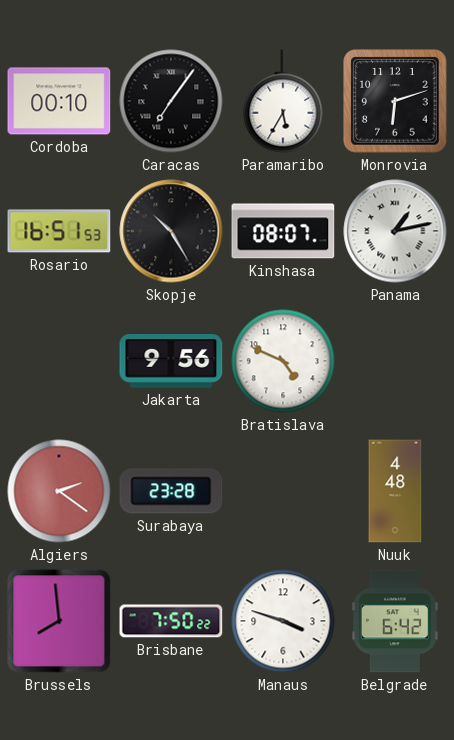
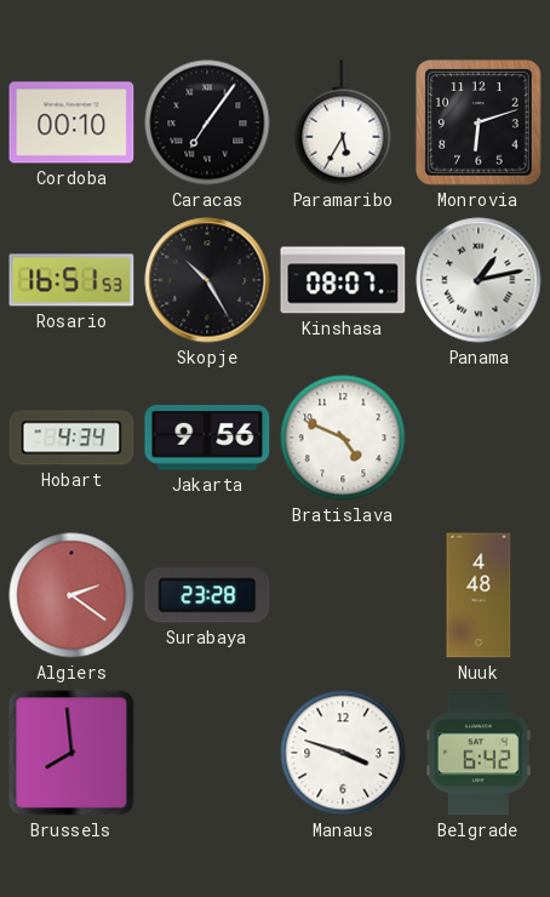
Hobart: none -> 4:34
Brisbane: 7:50 -> none
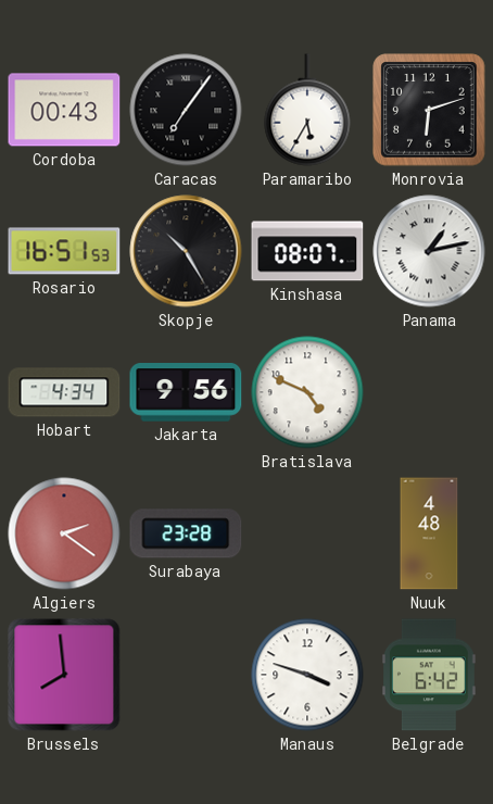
Cordoba: 00:10 -> 00:43
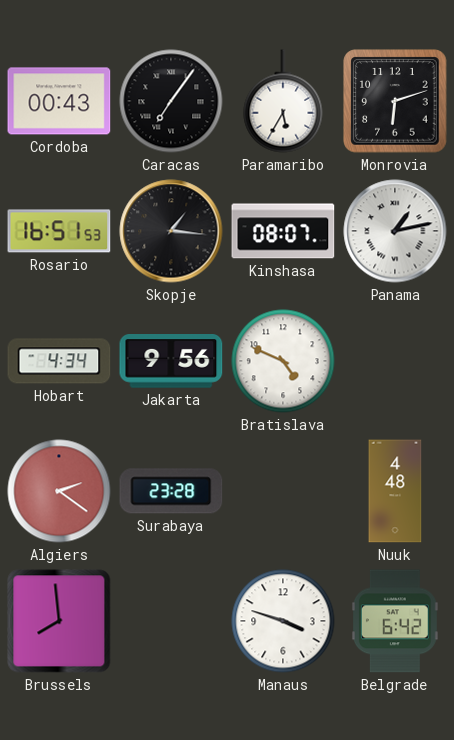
Skopje: 10:25 -> 1:16
